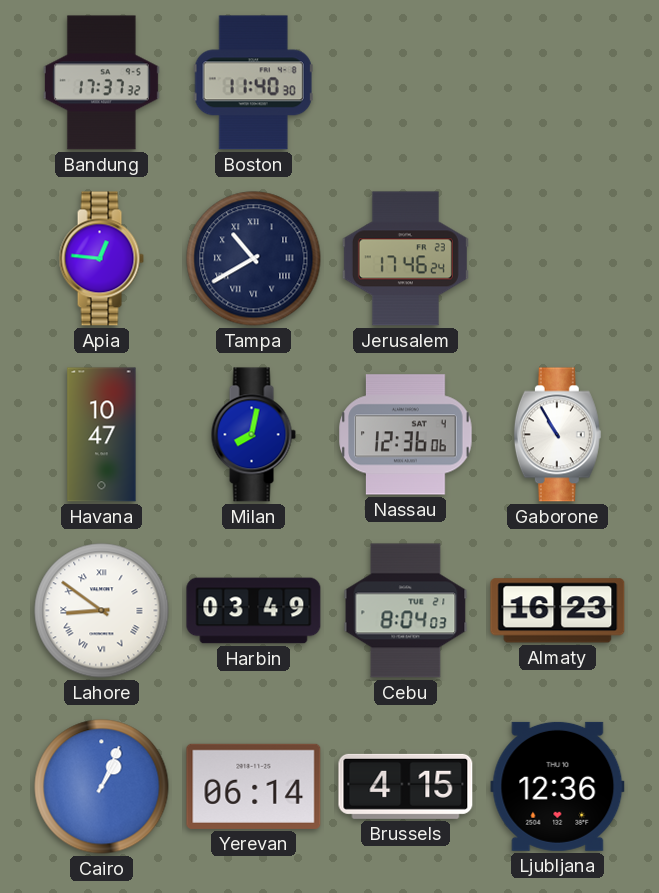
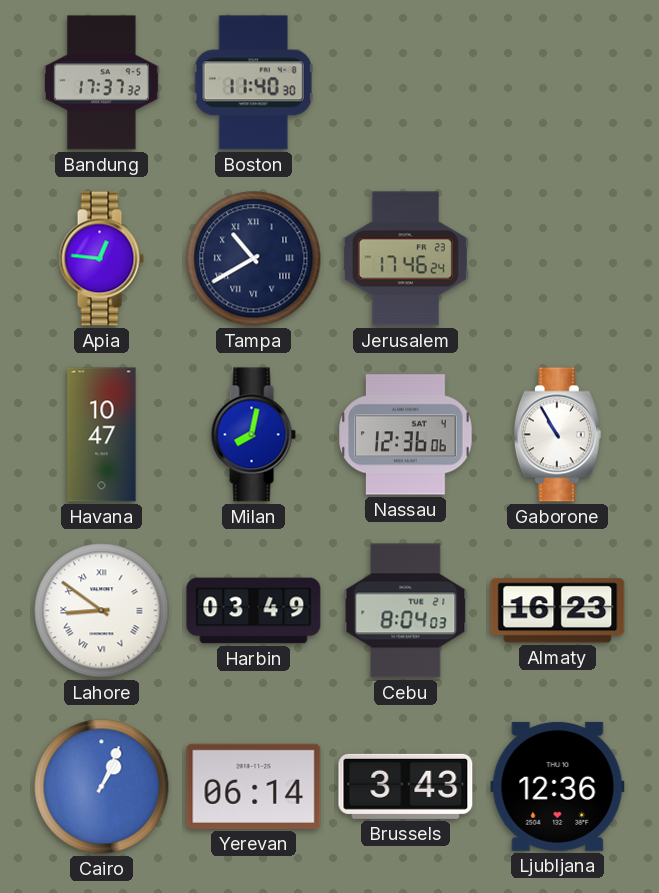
Brussels: 4:15 -> 3:43
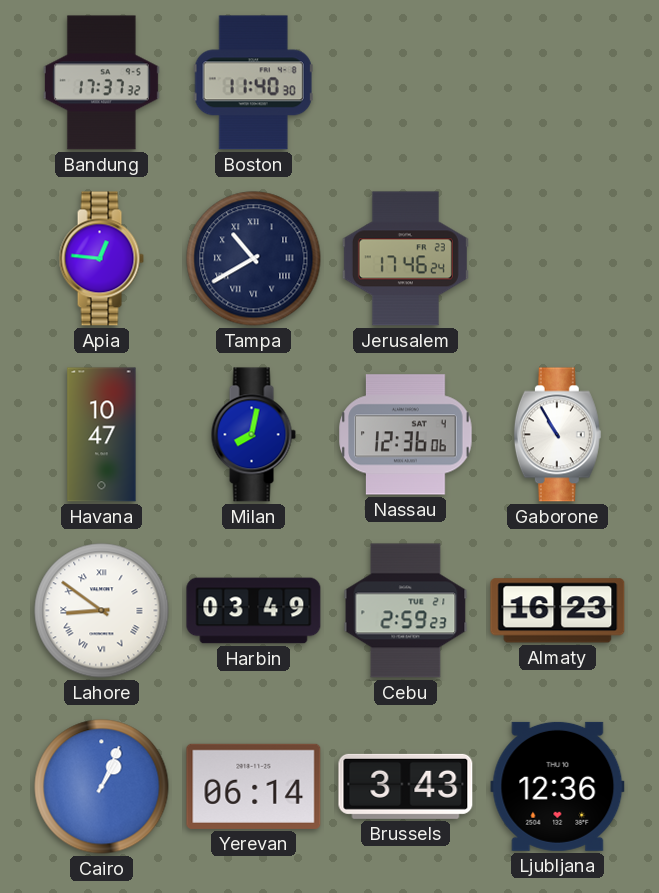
Cebu: 8:04 -> 2:59
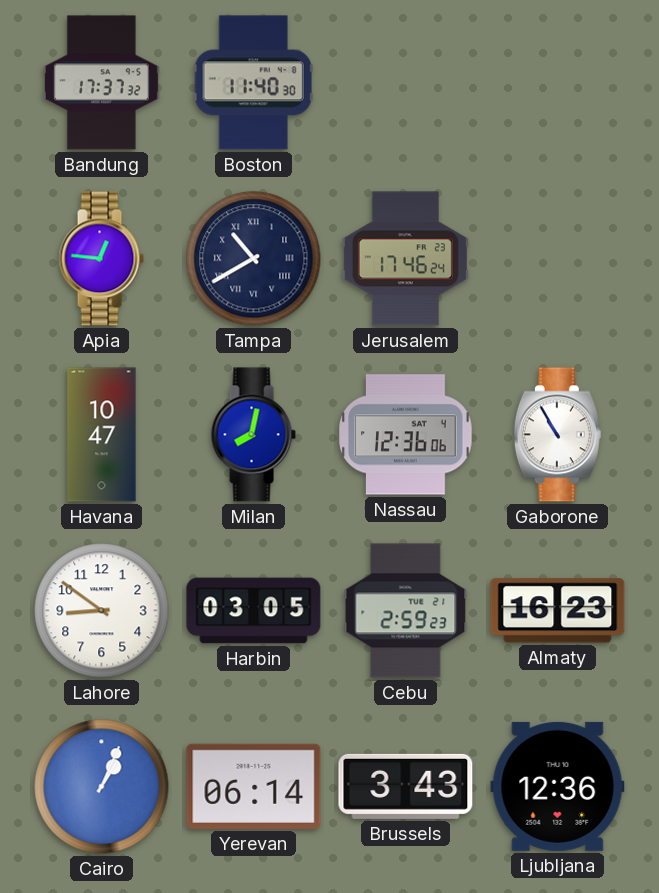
Lahore numerals: Roman -> Arabic
Harbin: 03:49 -> 03:05
